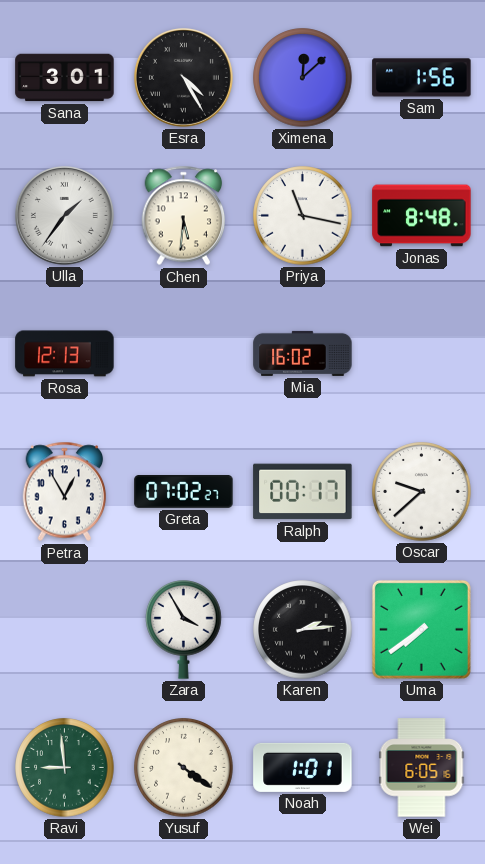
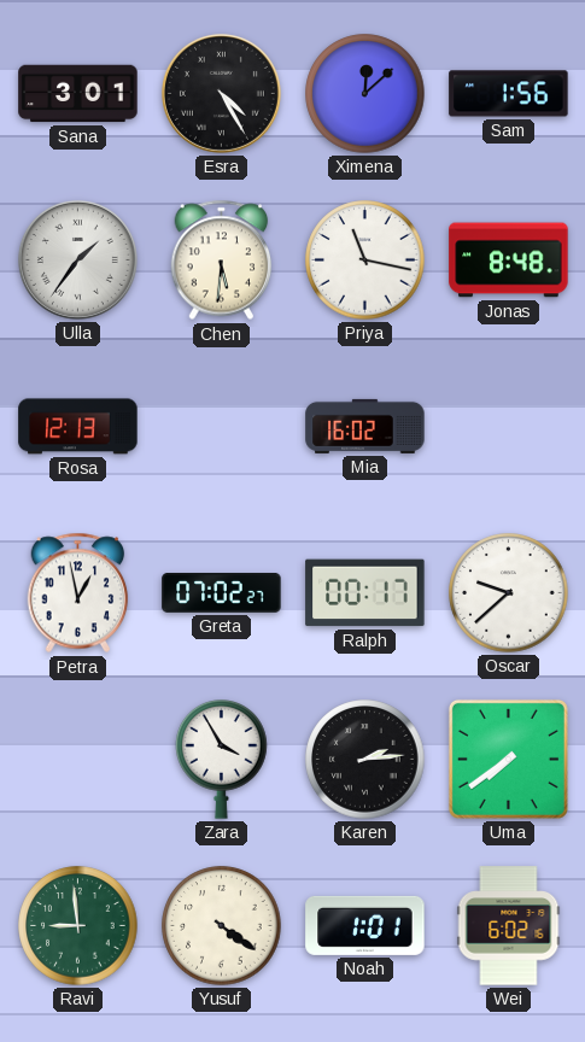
Petra: 12:55 -> 12:58
Wei: 6:05 -> 6:02
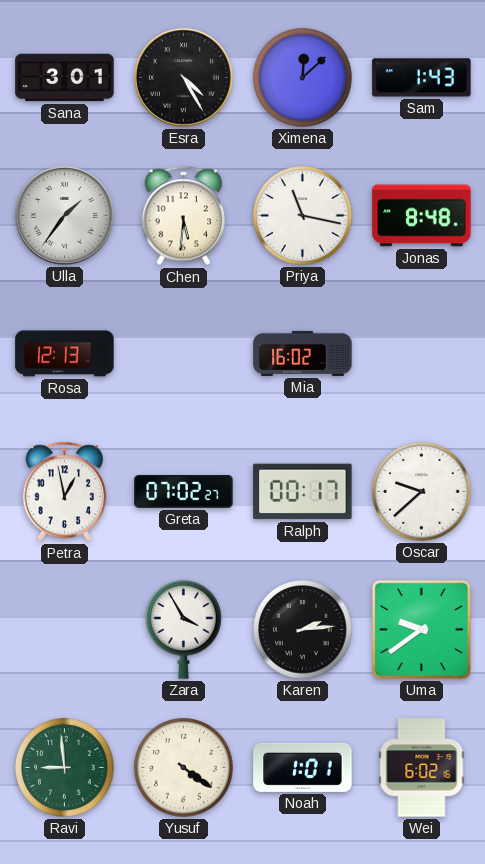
Sam: 1:56 -> 1:43
Uma: 7:39 -> 9:39
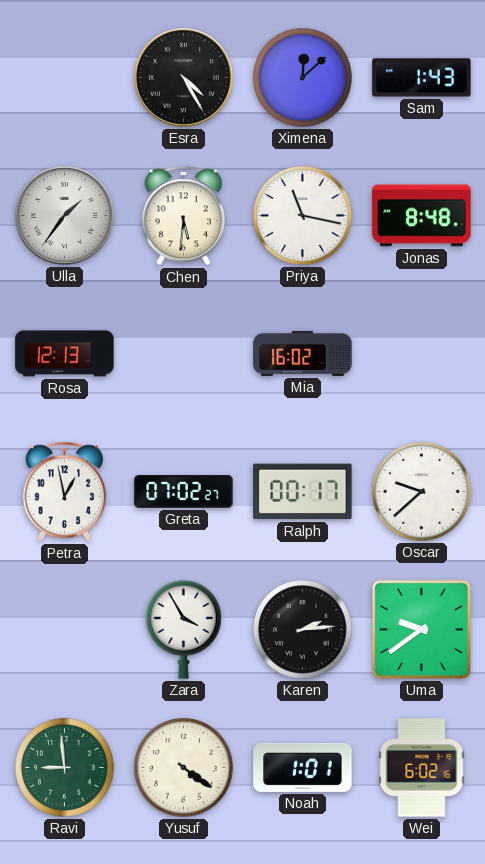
Sana: 3:01 -> none
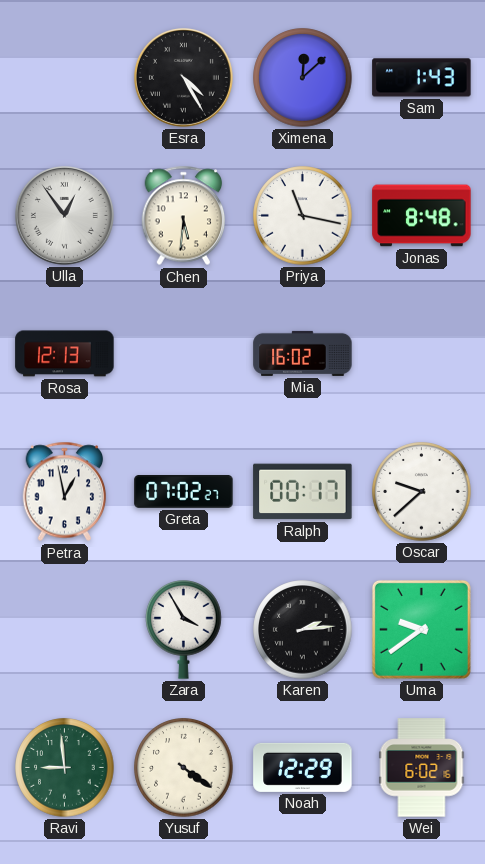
Ulla: 1:36 -> 12:54
Noah: 1:01 -> 12:29
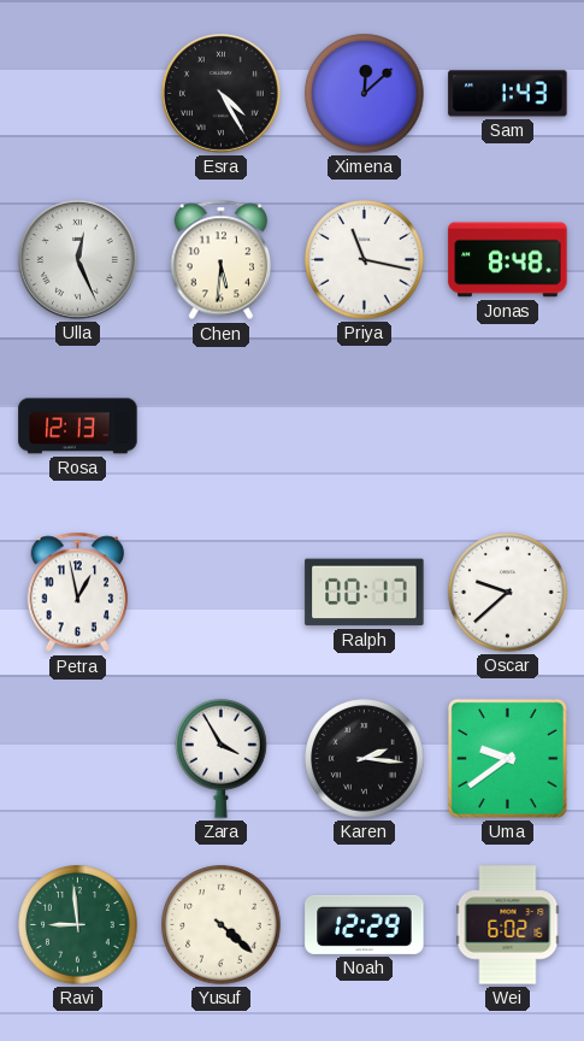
Ulla: 12:54 -> 12:26
Mia: 16:02 -> none
Greta: 07:02 -> none
Karen: 2:14 -> 2:16
Yusuf: 4:21 -> 4:22
